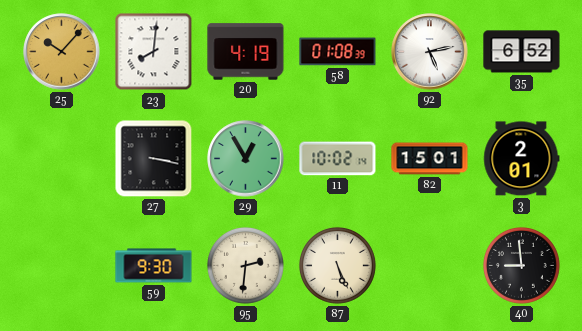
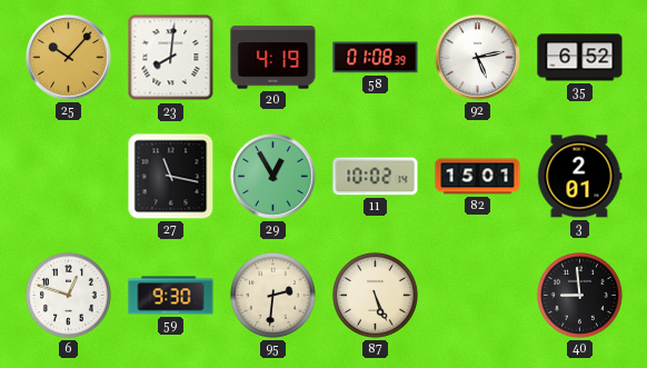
27: 3:17 -> 11:17
6: none -> 12:48
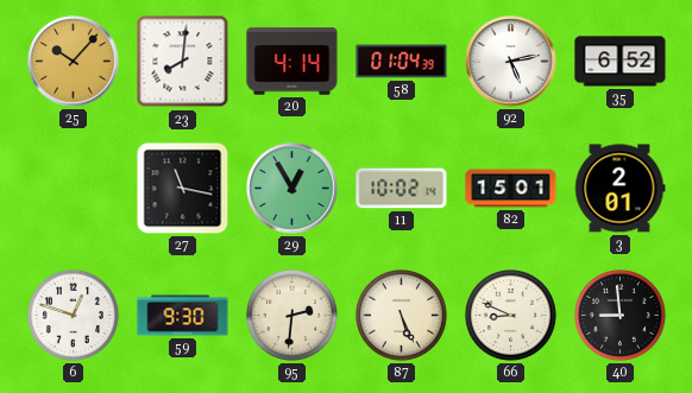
20: 4:19 -> 4:14
58: 01:08 -> 01:04
66: none -> 8:49
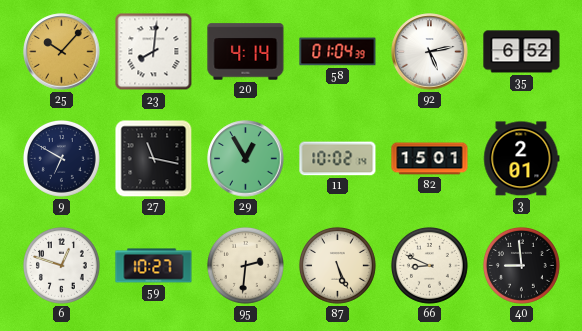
9: none -> 6:50
59: 9:30 -> 10:27
